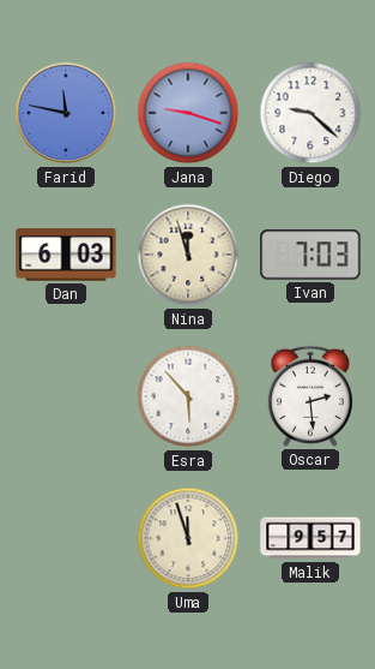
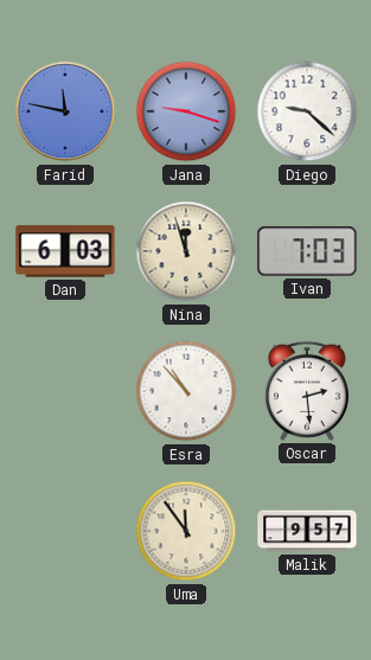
Esra: 5:53 -> 10:53
Uma: 11:57 -> 11:54
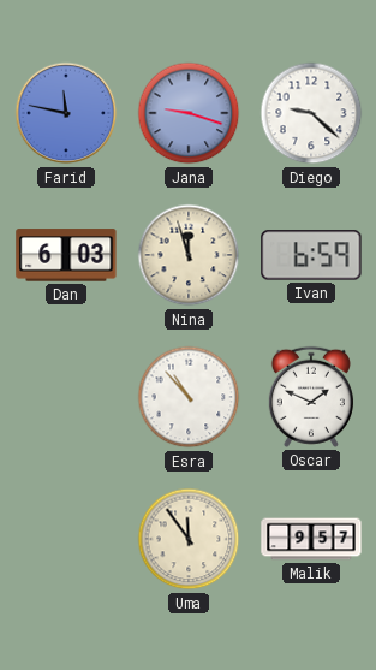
Ivan: 7:03 -> 6:59
Oscar: 2:29 -> 1:49
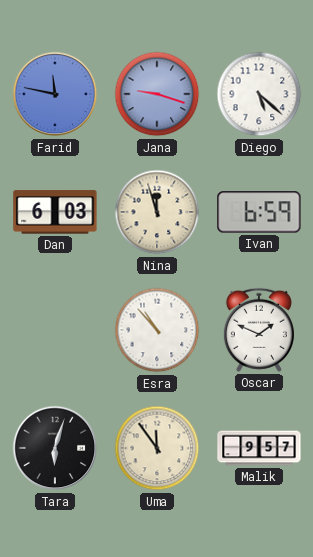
Diego: 9:22 -> 5:22
Tara: none -> 6:03
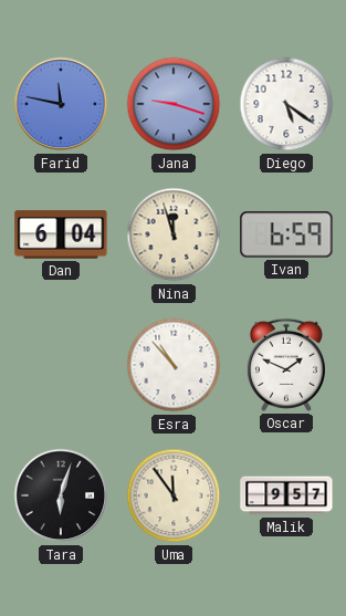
Diego: 5:22 -> 5:21
Dan: 6:03 -> 6:04
